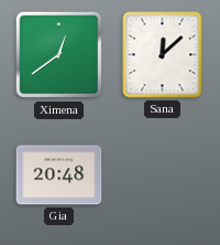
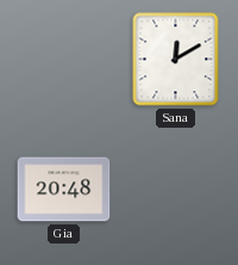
Ximena: 12:39 -> none
Sana: 12:08 -> 12:10
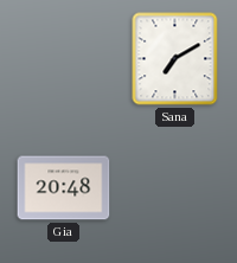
Sana: 12:10 -> 7:10
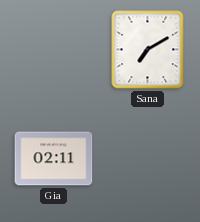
Gia: 20:48 -> 02:11
